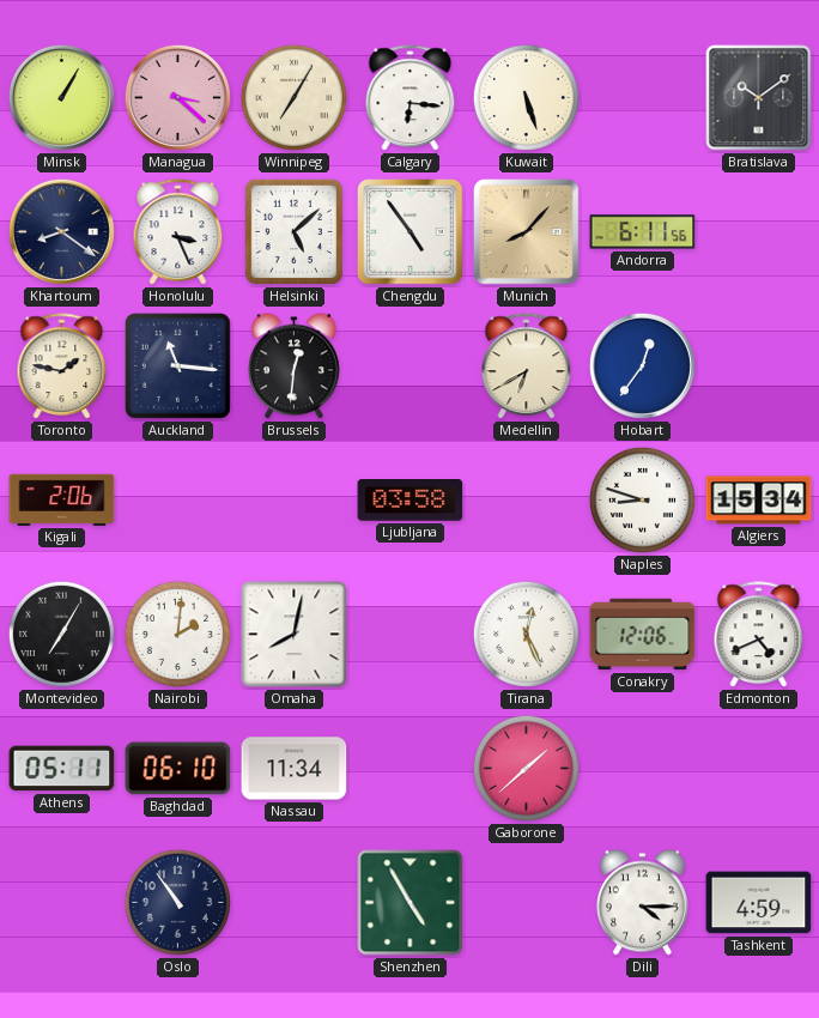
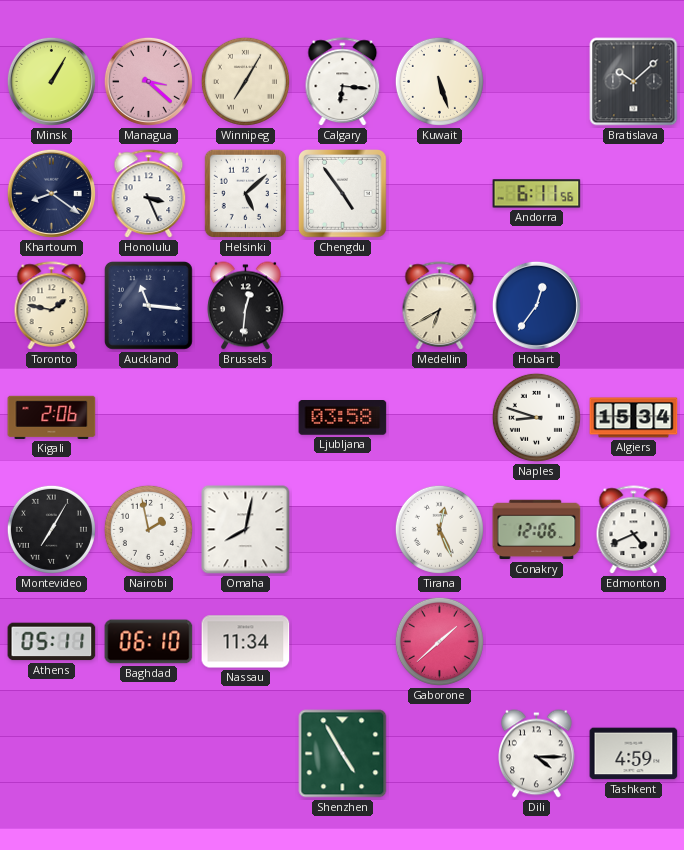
Bratislava: 10:09 -> 10:08
Munich: 8:07 -> none
Nairobi: 2:01 -> 1:58
Oslo: 10:54 -> none
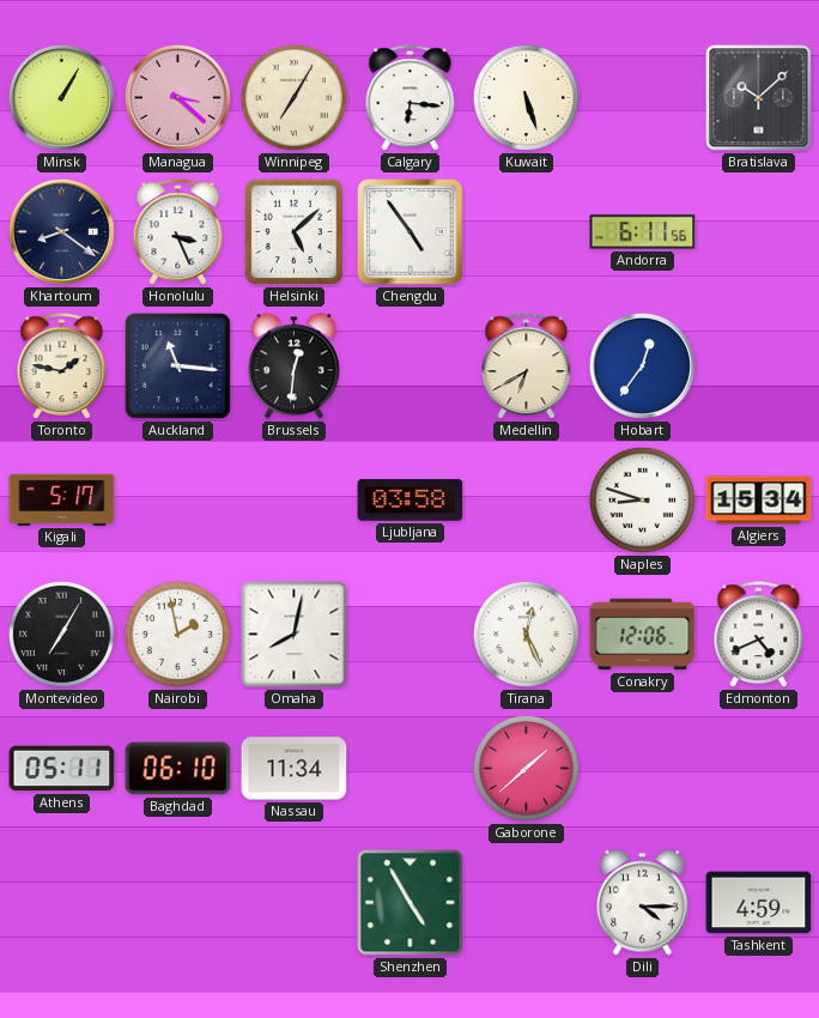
Kigali: 2:06 -> 5:17
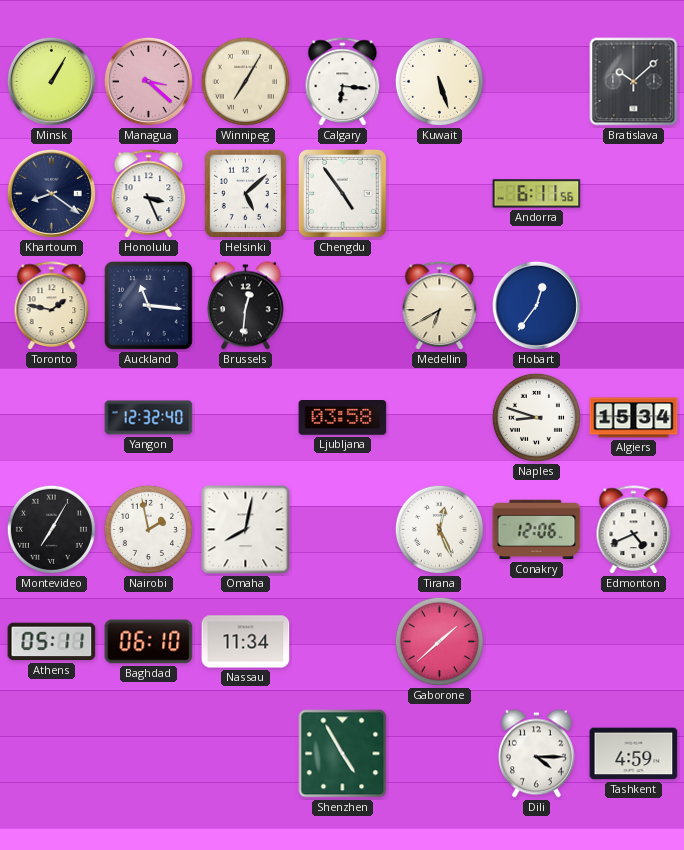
Kigali: 5:17 -> none
Yangon: none -> 12:32
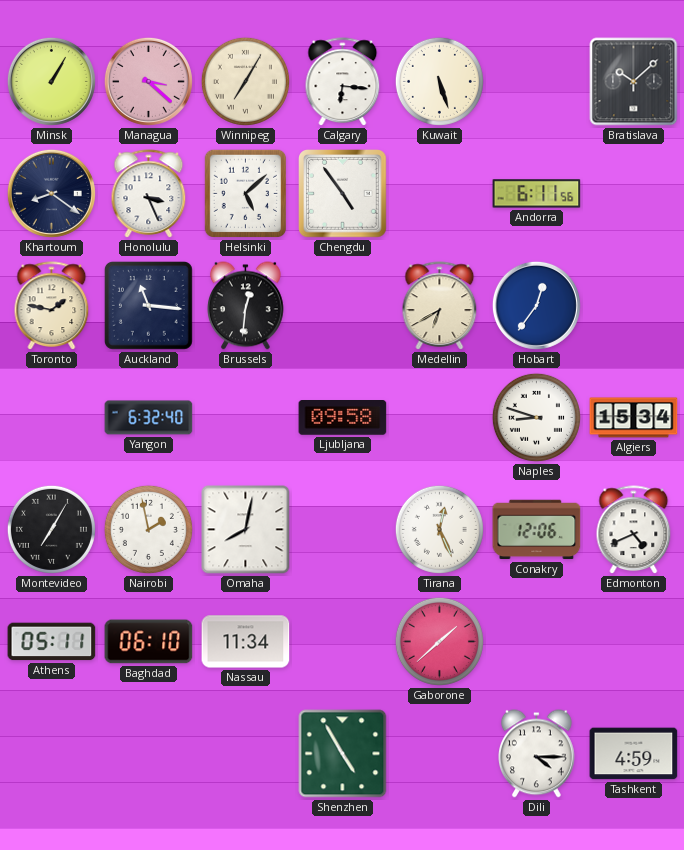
Yangon: 12:32 -> 6:32
Ljubljana: 03:58 -> 09:58
